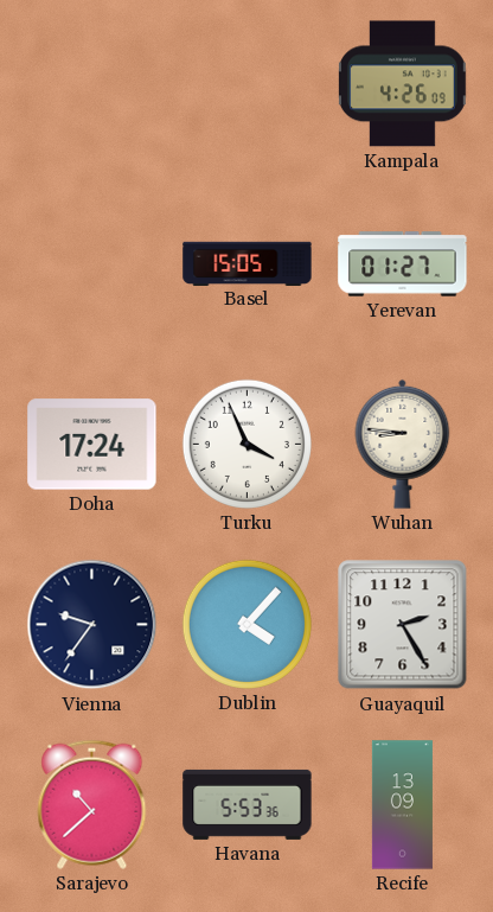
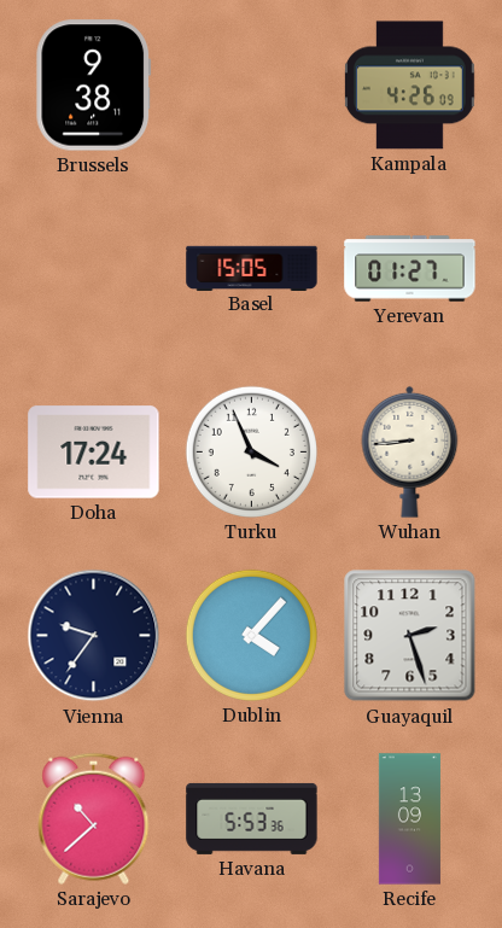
Brussels: none -> 9:38
Wuhan: 8:46 -> 8:44
Guayaquil: 2:25 -> 2:27
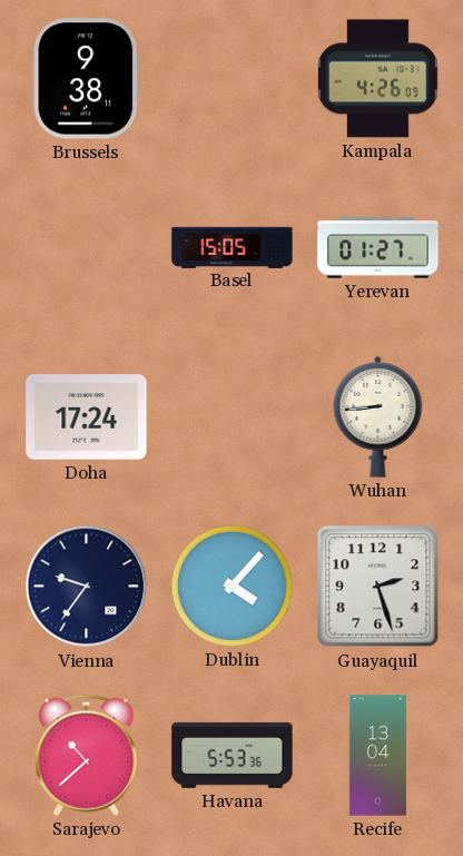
Turku: 3:56 -> none
Recife: 13:09 -> 13:04
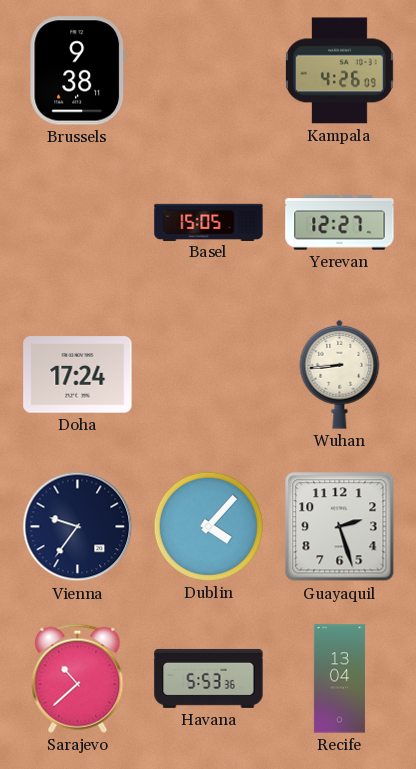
Yerevan: 01:27 -> 12:27
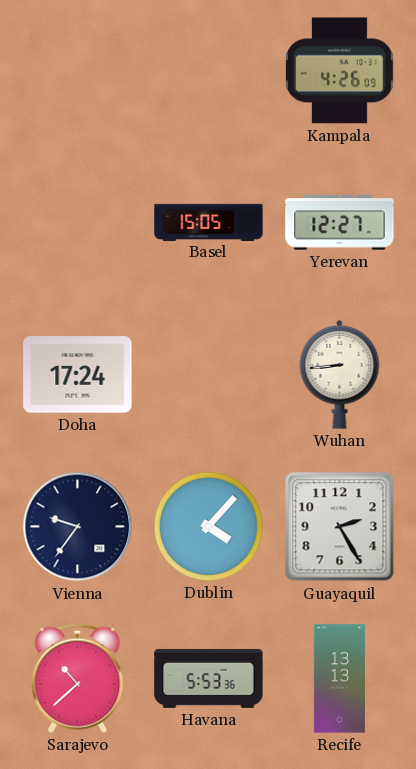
Brussels: 9:38 -> none
Guayaquil: 2:27 -> 2:25
Recife: 13:04 -> 13:13
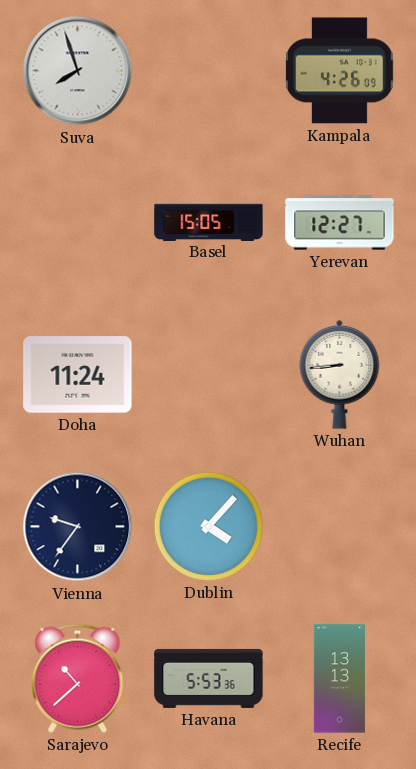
Suva: none -> 7:57
Doha: 17:24 -> 11:24
Guayaquil: 2:25 -> none
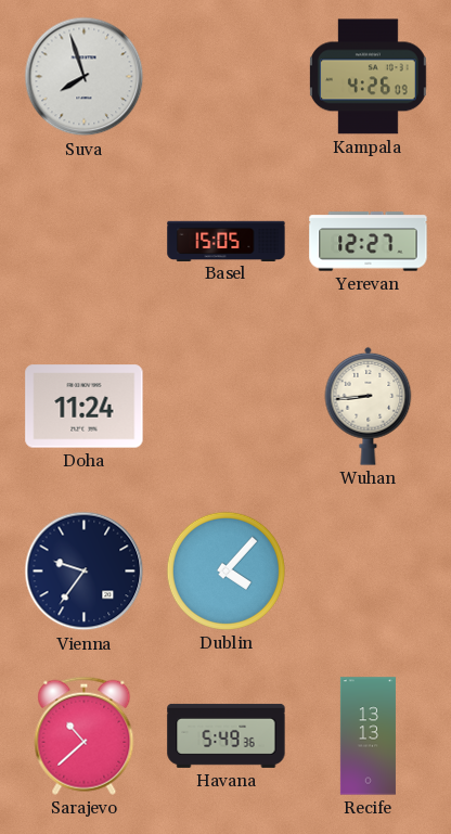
Havana: 5:53 -> 5:49
